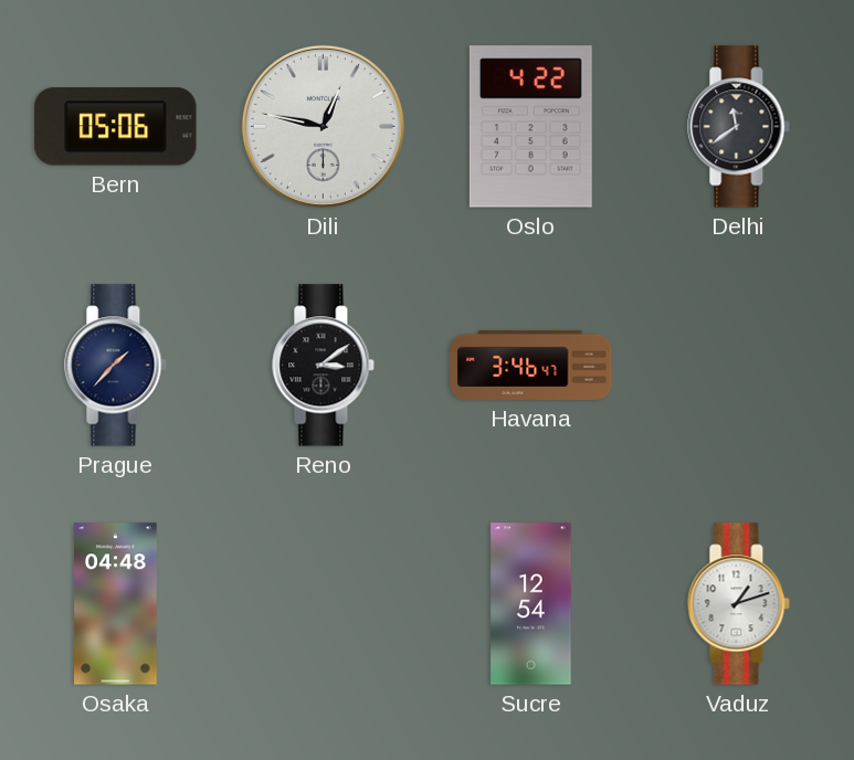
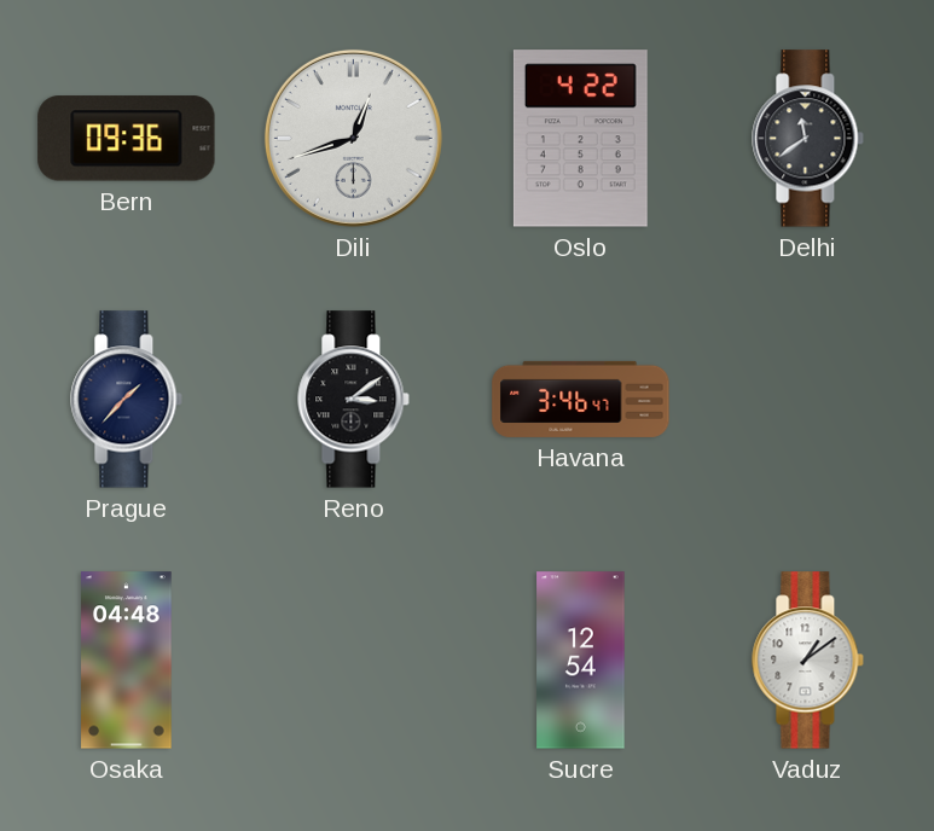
Bern: 05:06 -> 09:36
Dili: 12:47 -> 12:42
Vaduz: 1:12 -> 1:09
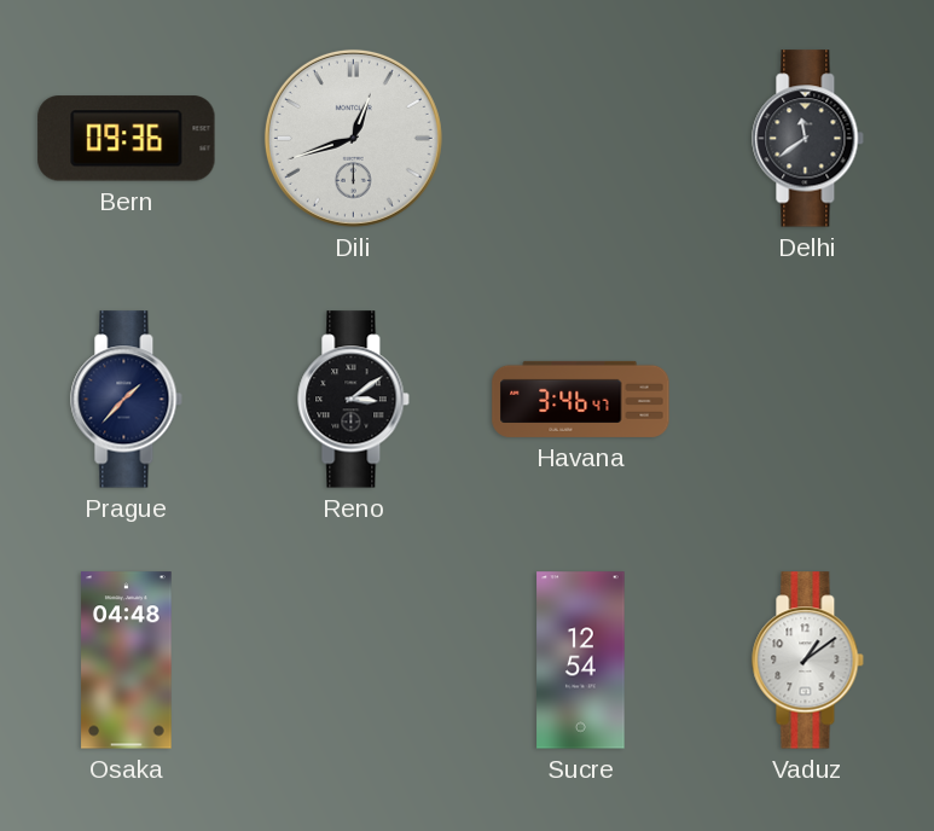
Oslo: 4:22 -> none
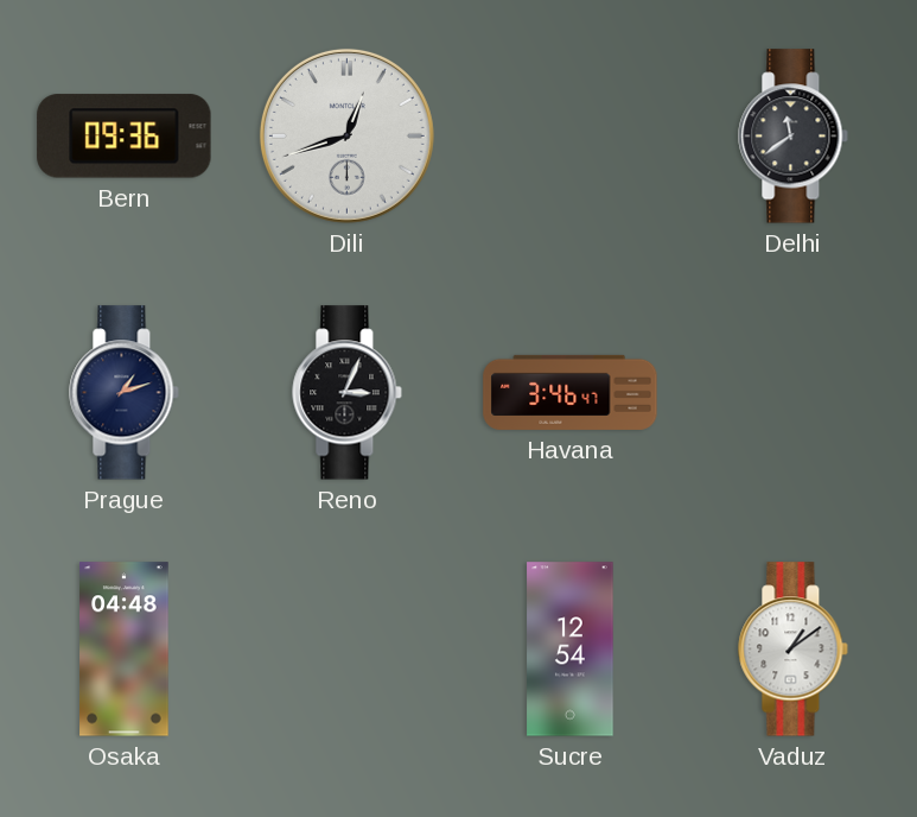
Prague: 1:37 -> 1:12
Reno: 3:09 -> 3:04
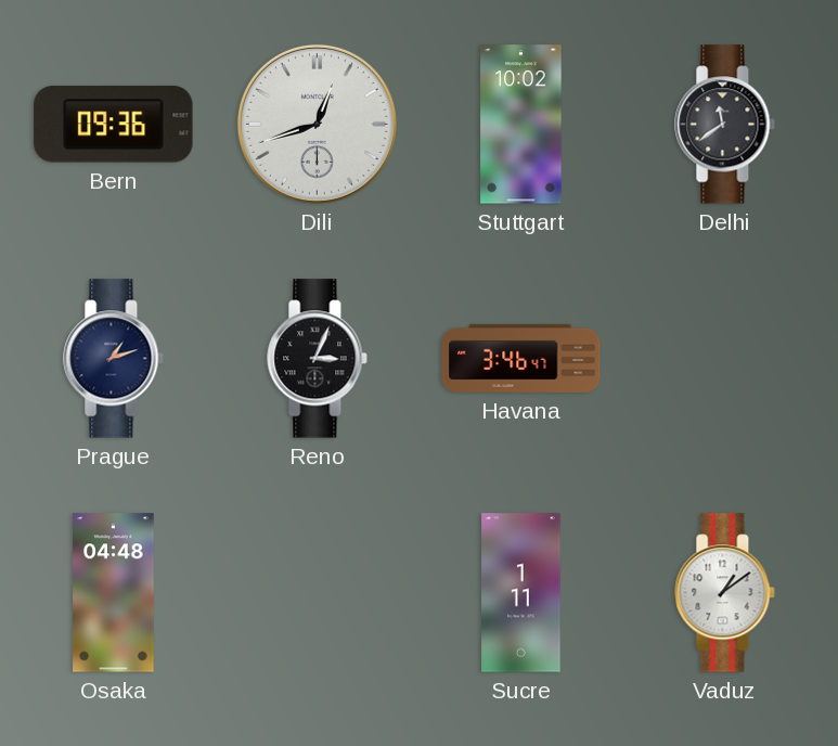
Stuttgart: none -> 10:02
Sucre: 12:54 -> 1:11
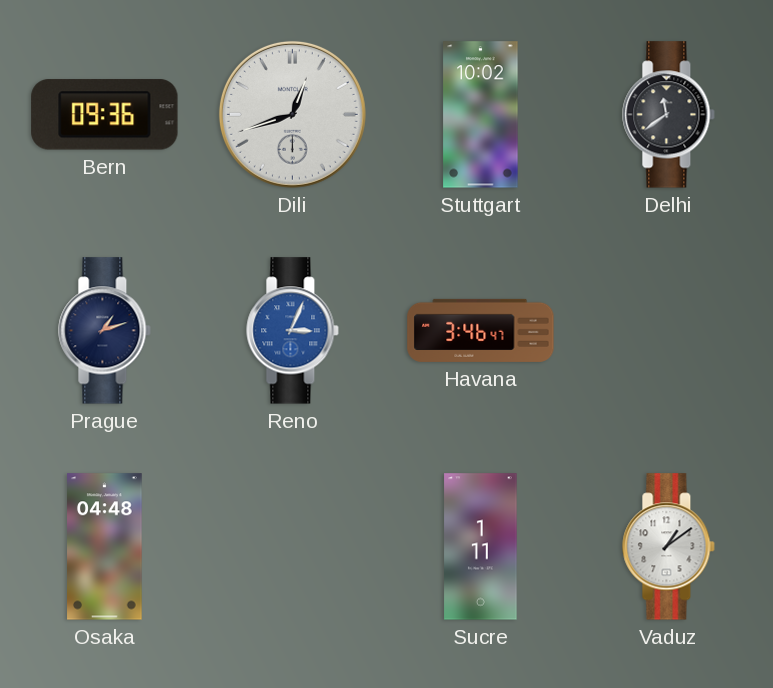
Reno dial: black -> blue
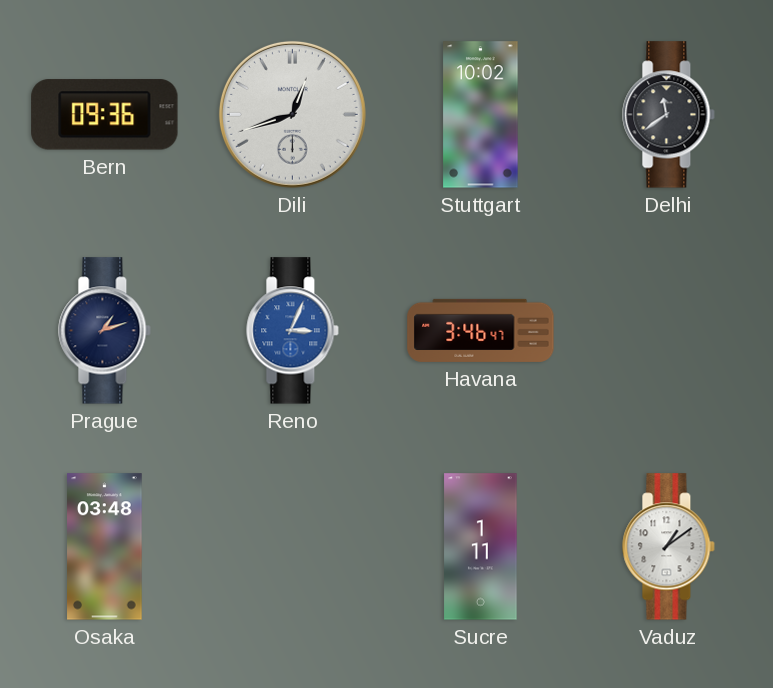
Osaka: 04:48 -> 03:48
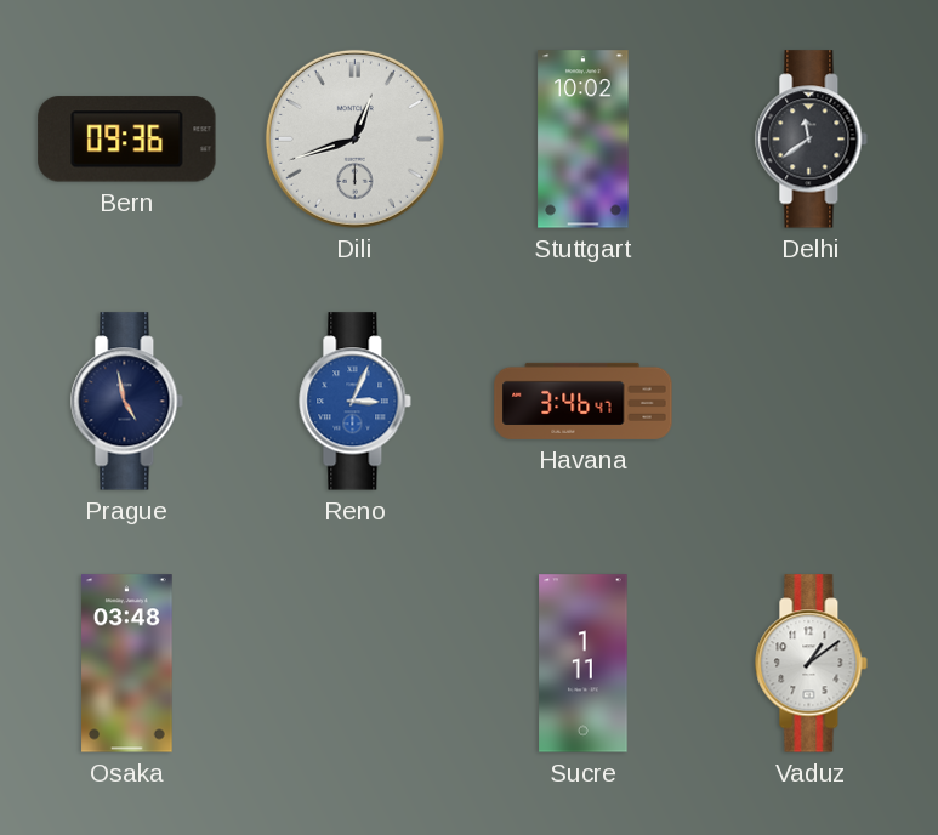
Prague: 1:12 -> 4:58
